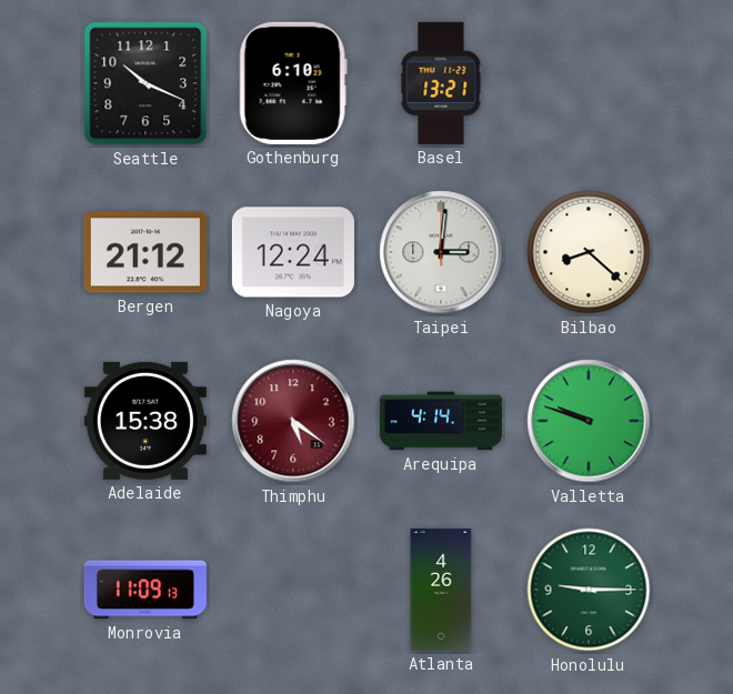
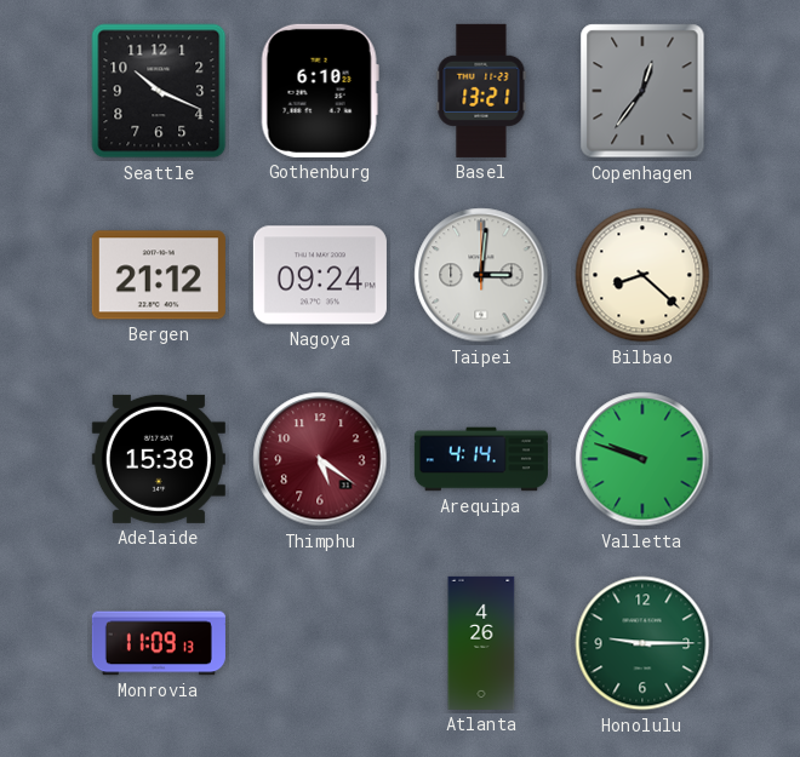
Copenhagen: none -> 12:36
Nagoya: 12:24 -> 09:24
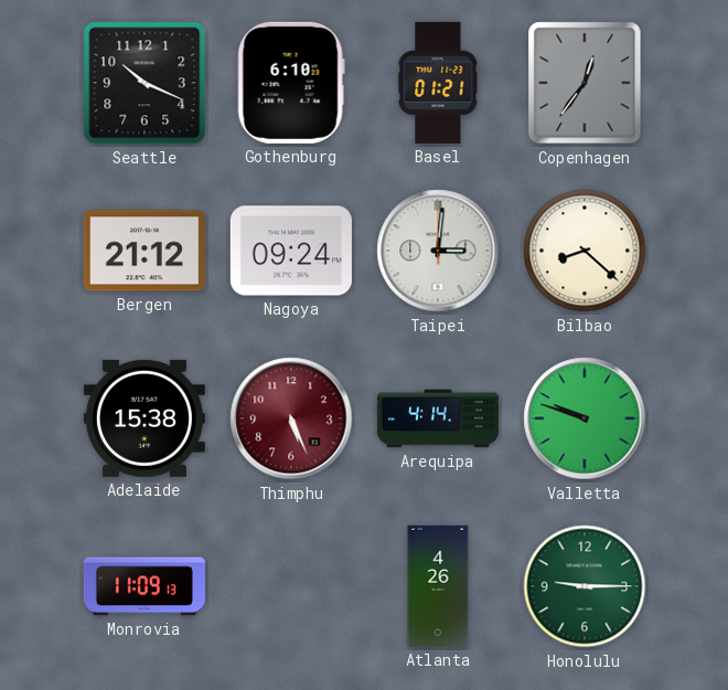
Basel: 13:21 -> 01:21
Thimphu: 5:21 -> 5:26
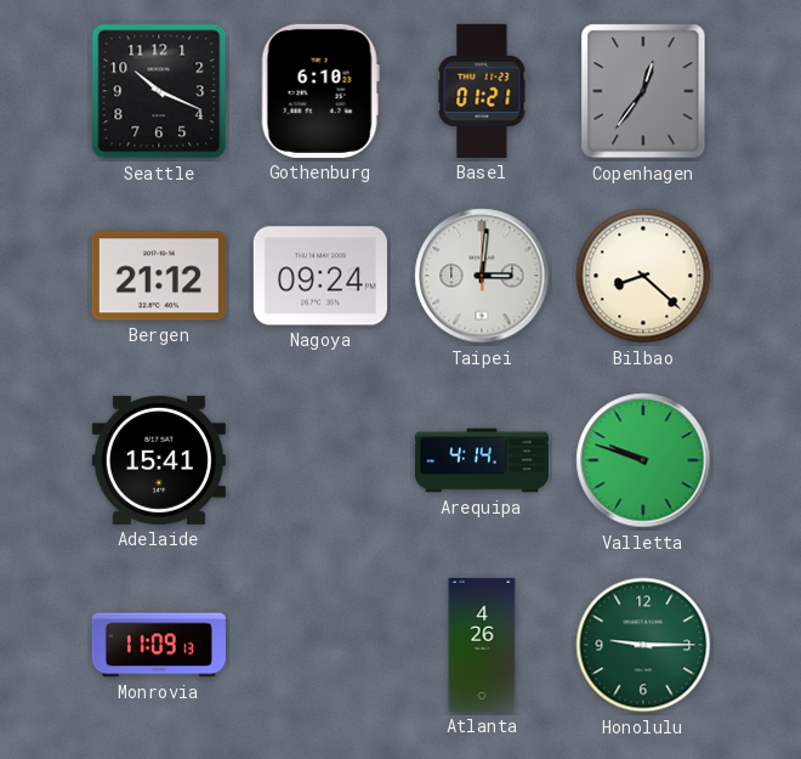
Adelaide: 15:38 -> 15:41
Thimphu: 5:26 -> none
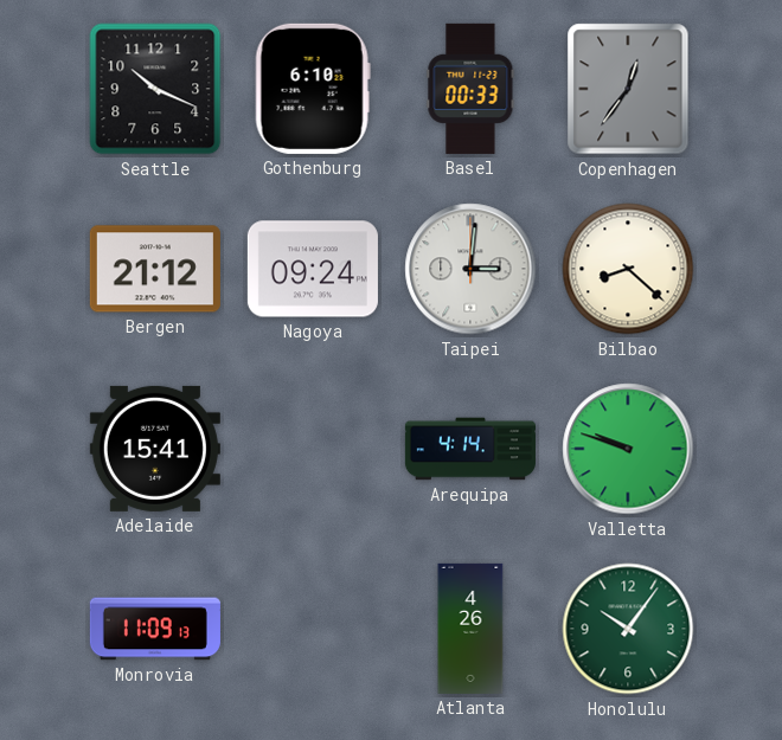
Basel: 01:21 -> 00:33
Honolulu: 9:15 -> 10:06
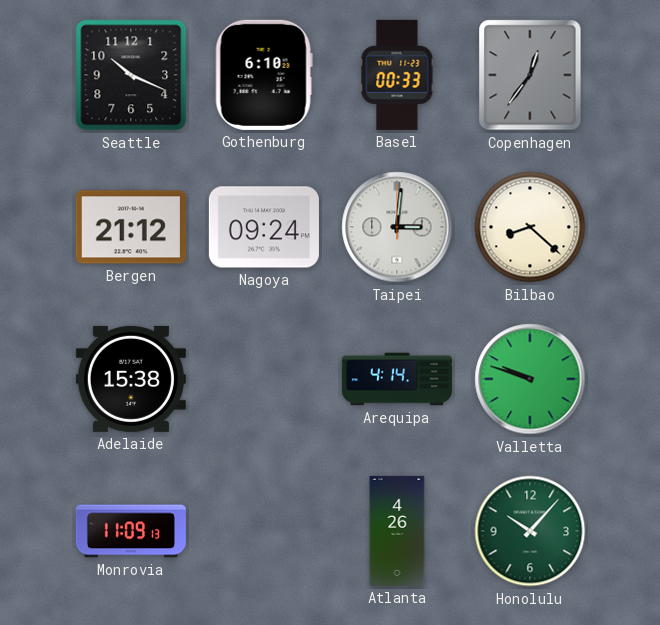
Adelaide: 15:41 -> 15:38
Honolulu: 10:06 -> 10:07
